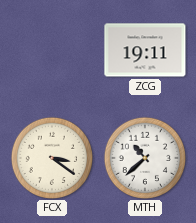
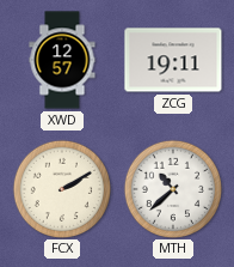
XWD: none -> 12:57
FCX: 3:21 -> 2:10
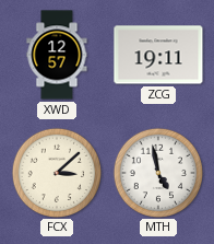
FCX: 2:10 -> 3:08
MTH: 10:38 -> 4:58
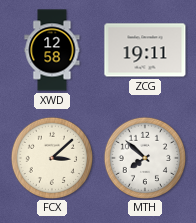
XWD: 12:57 -> 12:58
MTH: 4:58 -> 7:52
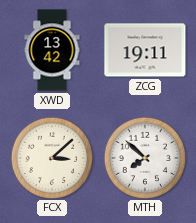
XWD: 12:58 -> 13:42
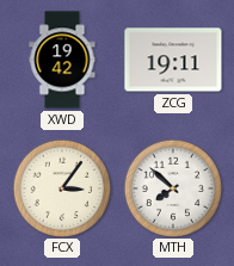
XWD: 13:42 -> 19:42
FCX: 3:08 -> 3:06
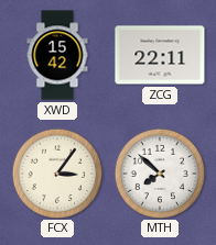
XWD: 19:42 -> 15:42
ZCG: 19:11 -> 22:11
